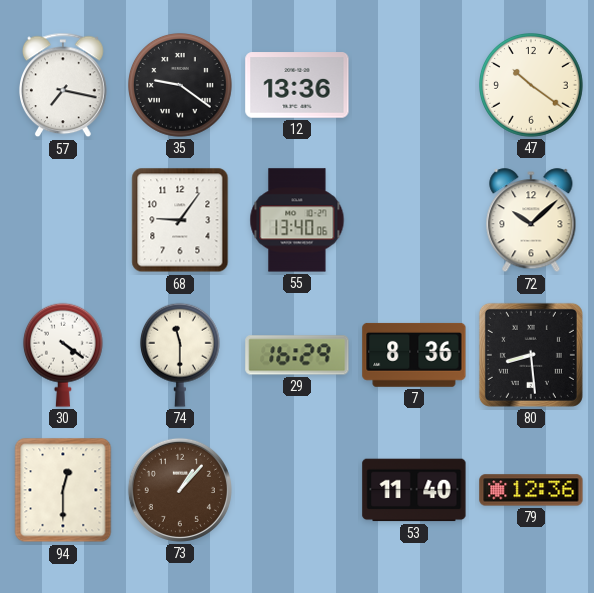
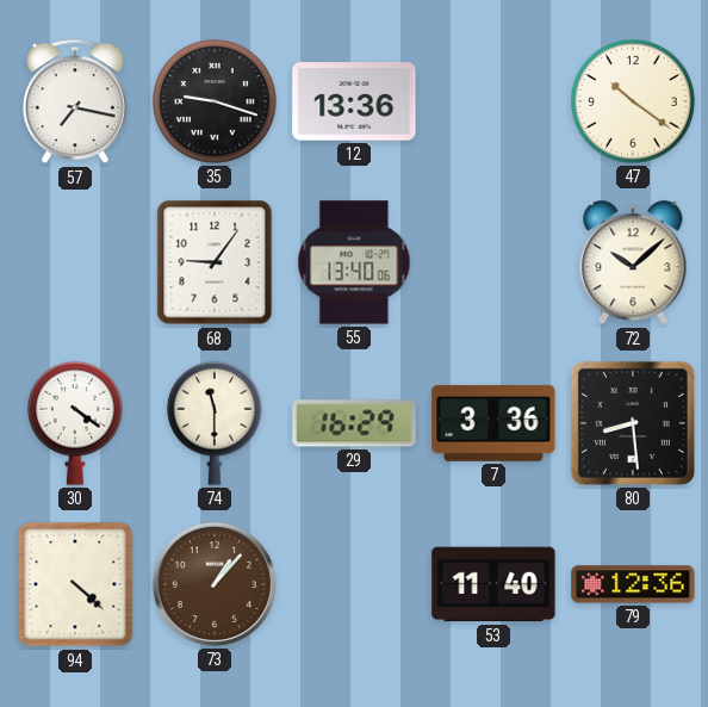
35: 9:21 -> 9:18
7: 8:36 -> 3:36
94: 12:30 -> 4:22
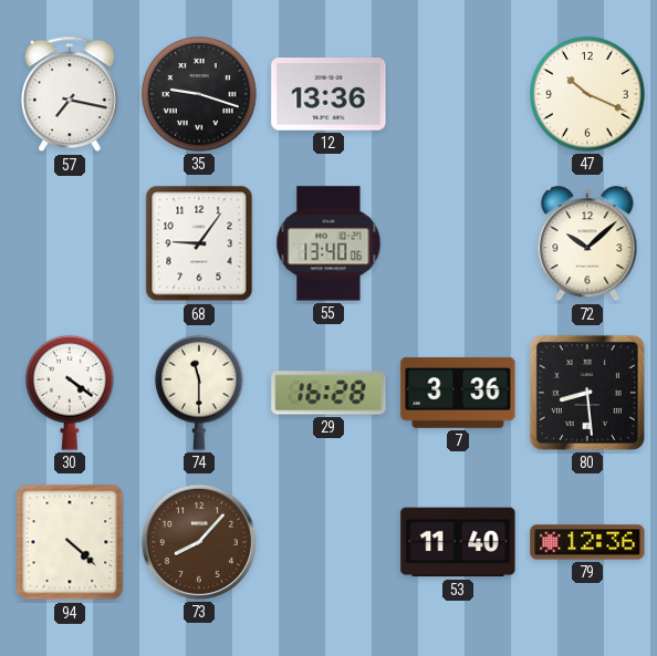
47: 10:21 -> 10:19
29: 16:29 -> 16:28
73: 1:07 -> 8:07
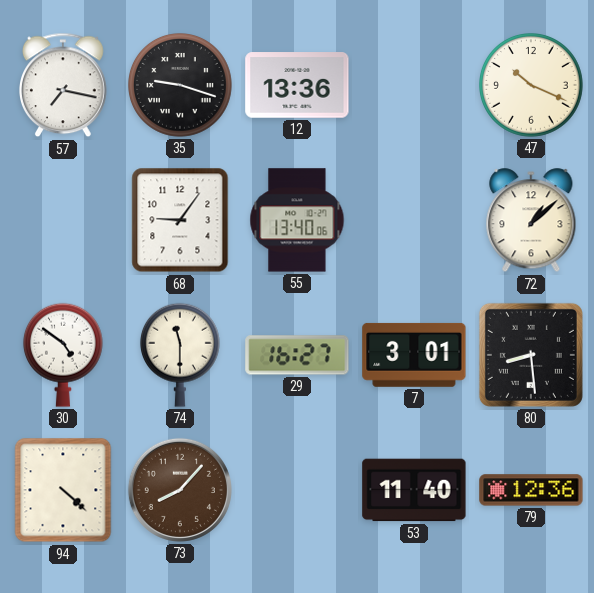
72: 10:08 -> 1:08
30: 4:21 -> 4:51
29: 16:28 -> 16:27
7: 3:36 -> 3:01
